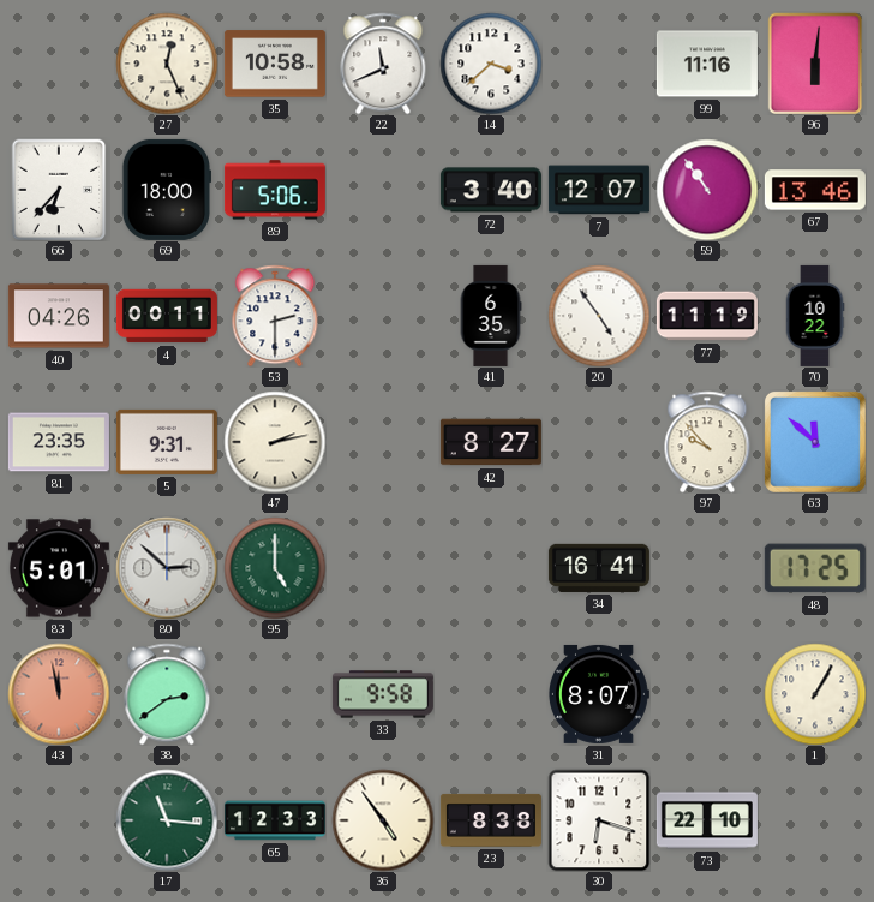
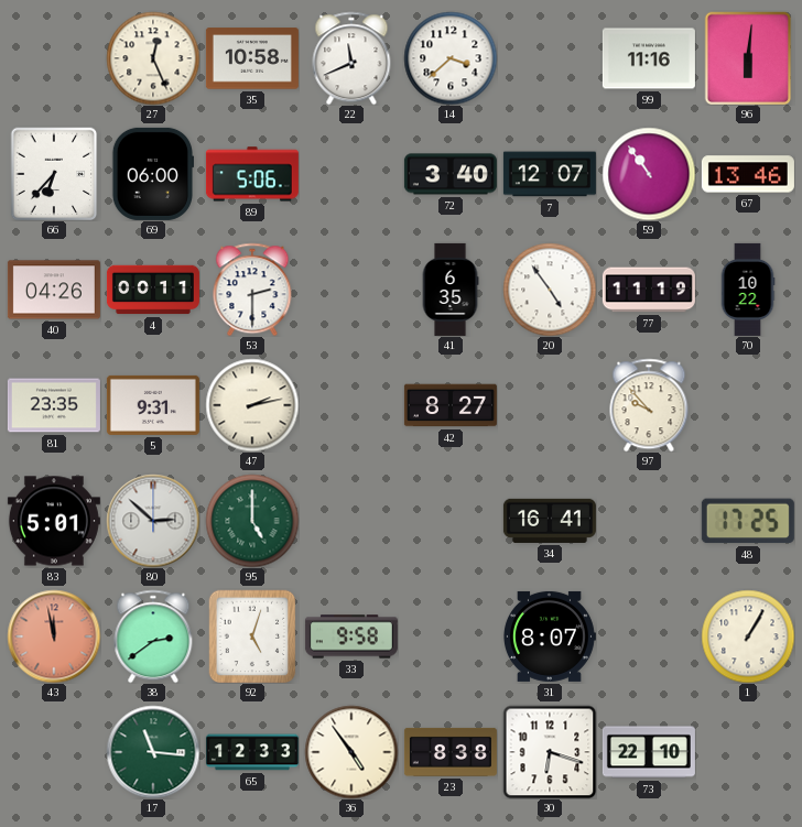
69: 18:00 -> 06:00
63: 11:52 -> none
92: none -> 5:03
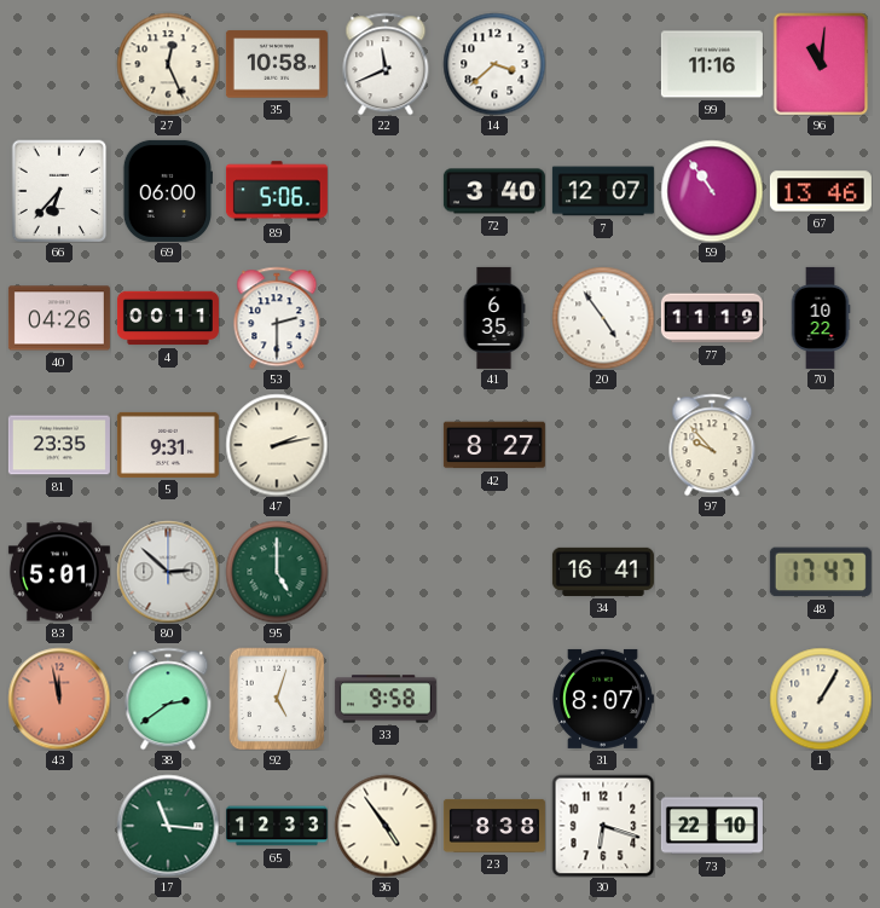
96: 6:01 -> 11:01
48: 17:25 -> 17:47
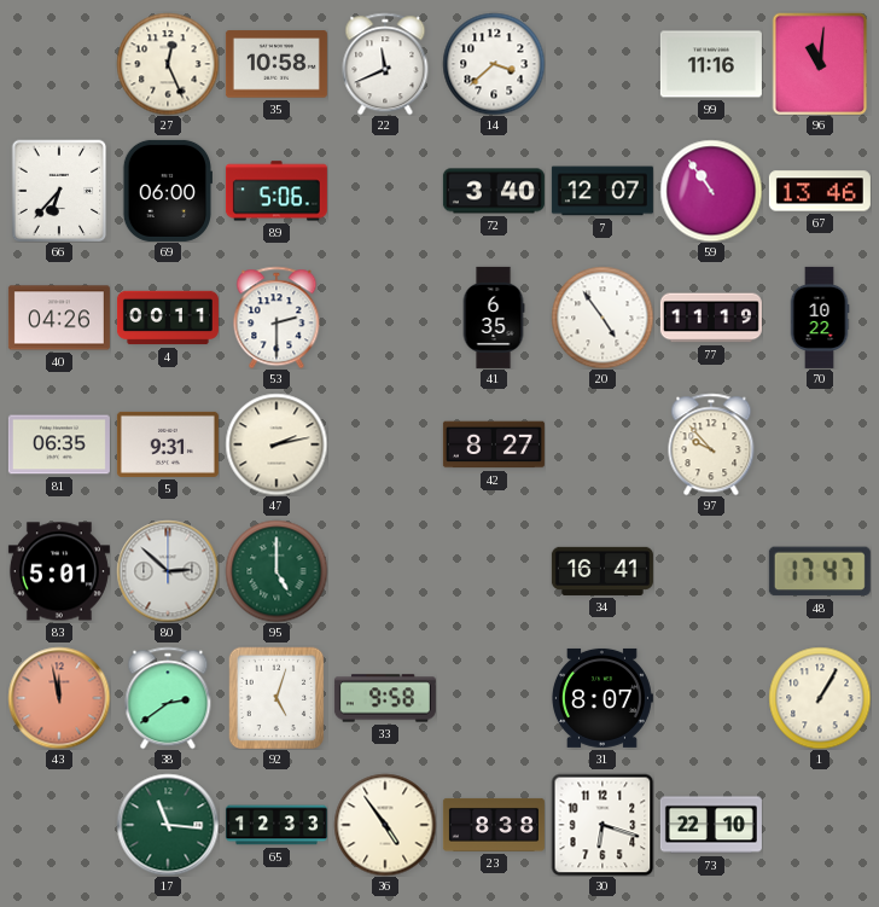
81: 23:35 -> 06:35
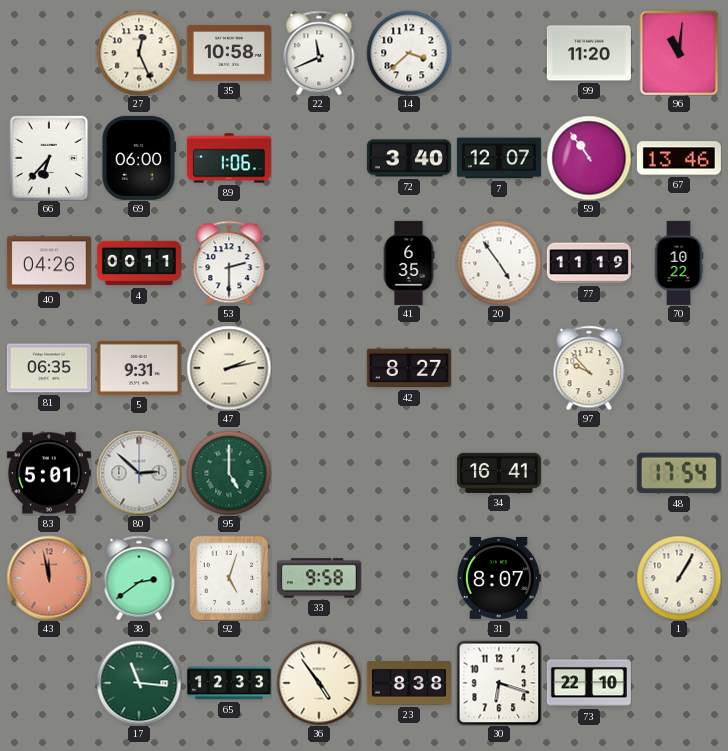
99: 11:16 -> 11:20
89: 5:06 -> 1:06
48: 17:47 -> 17:54
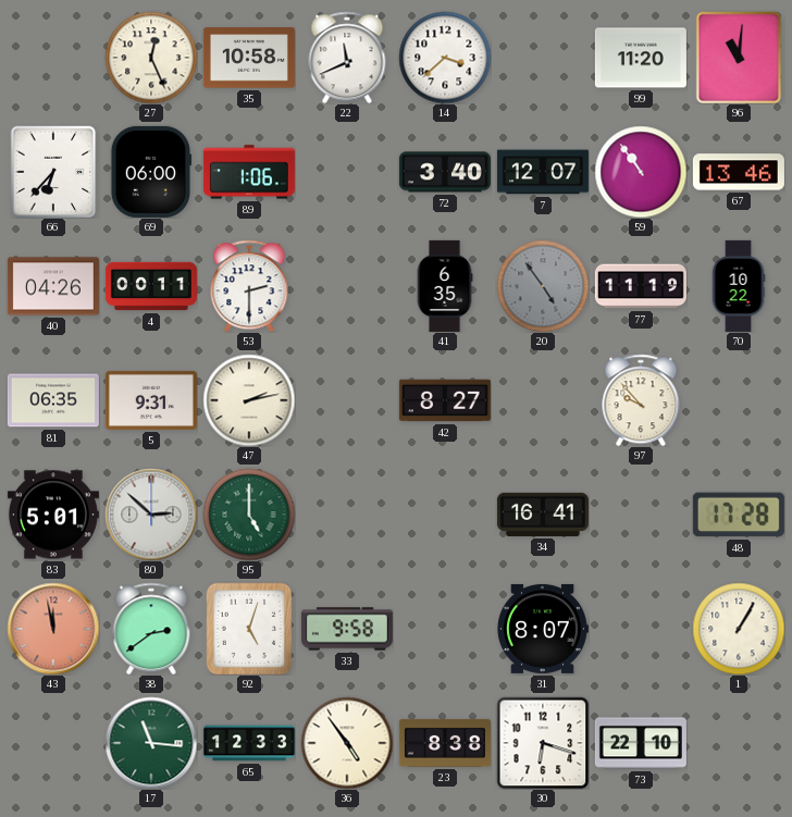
20 dial: white -> grey
48: 17:54 -> 17:28
